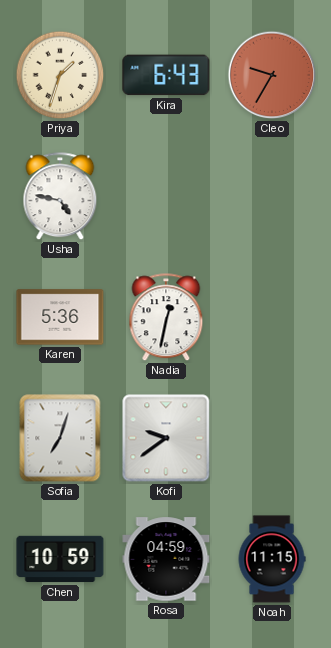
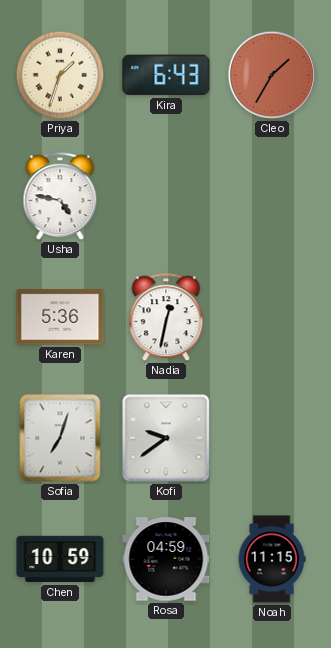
Cleo: 9:35 -> 1:35
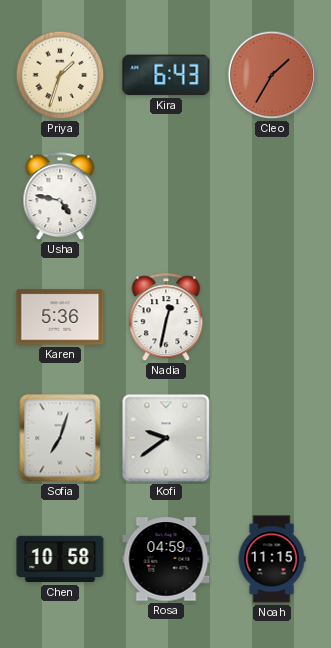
Chen: 10:59 -> 10:58
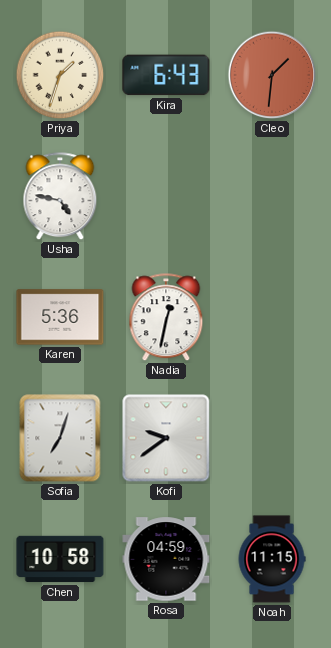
Cleo: 1:35 -> 1:31
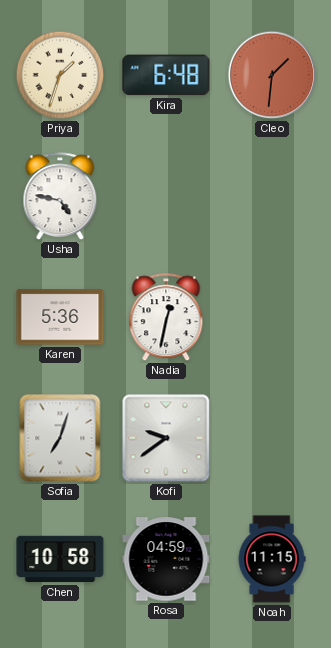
Kira: 6:43 -> 6:48
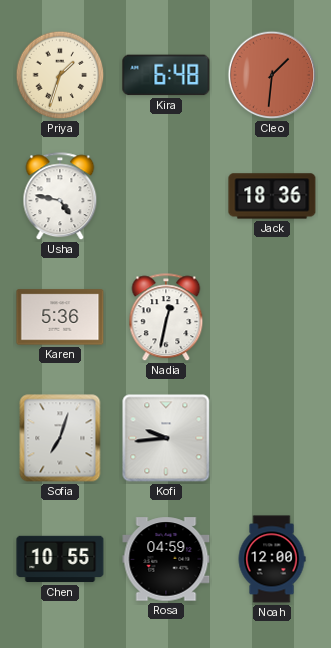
Jack: none -> 18:36
Kofi: 9:39 -> 9:44
Chen: 10:58 -> 10:55
Noah: 11:15 -> 12:00
